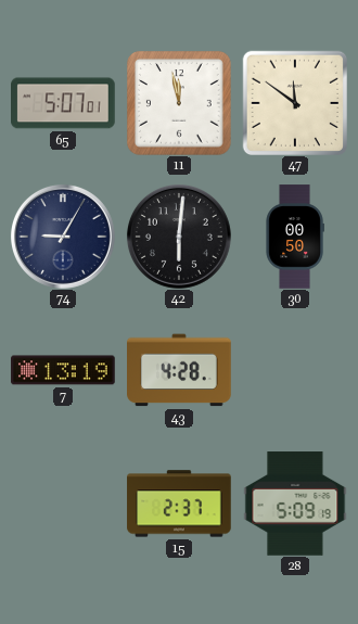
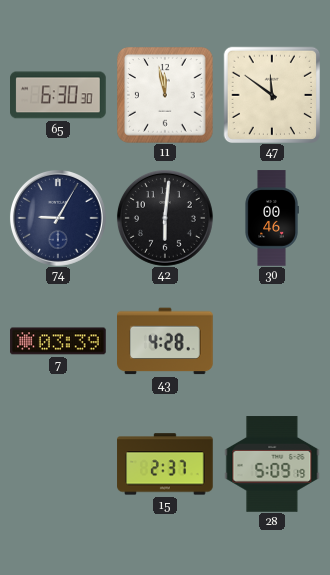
65: 5:07 -> 6:30
30: 00:50 -> 00:46
7: 13:19 -> 03:39
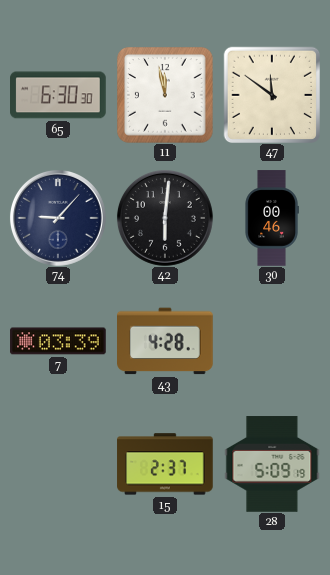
74: 9:05 -> 9:07
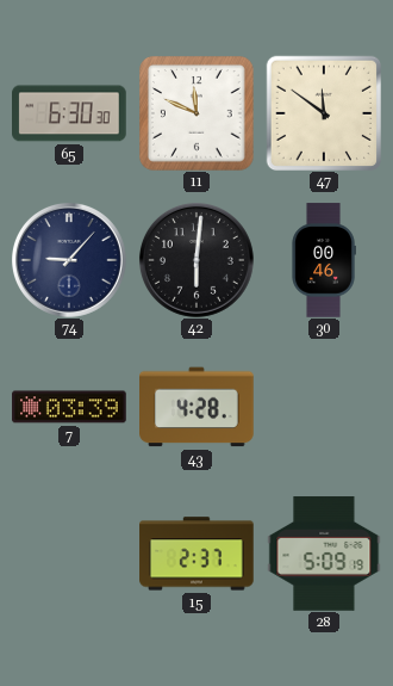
11: 11:58 -> 11:49
